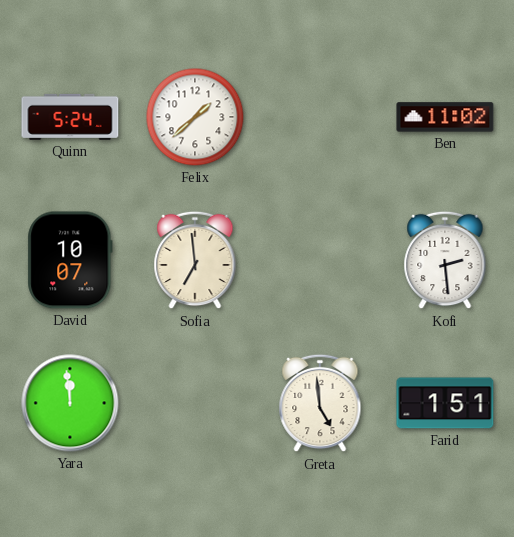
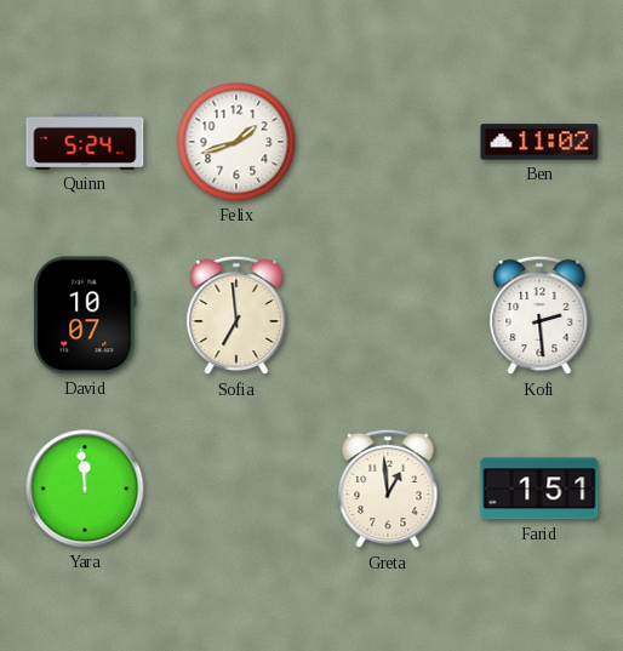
Felix: 1:38 -> 1:42
Greta: 4:59 -> 12:59
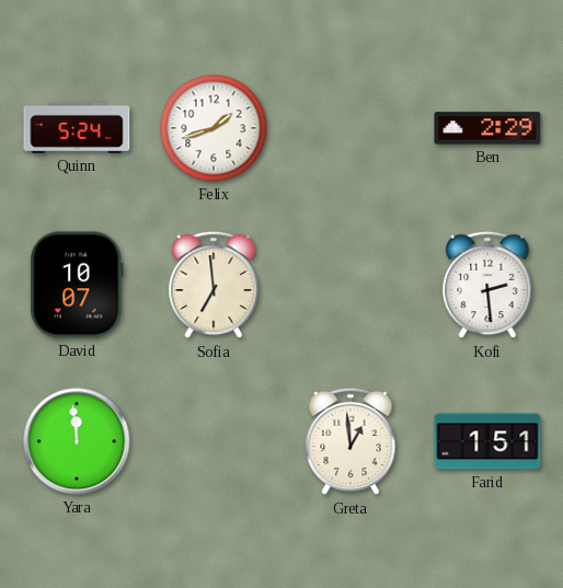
Ben: 11:02 -> 2:29
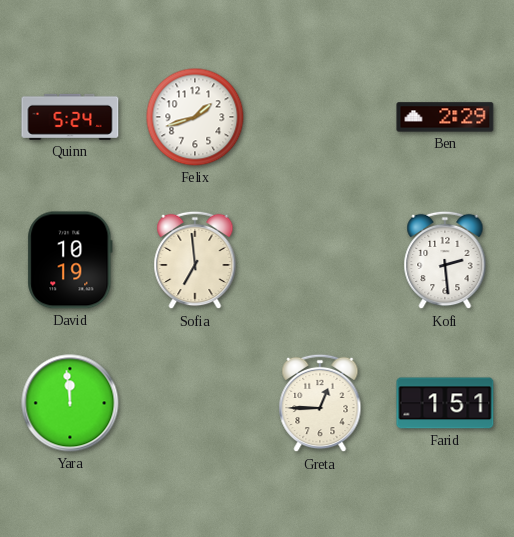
David: 10:07 -> 10:19
Greta: 12:59 -> 12:45
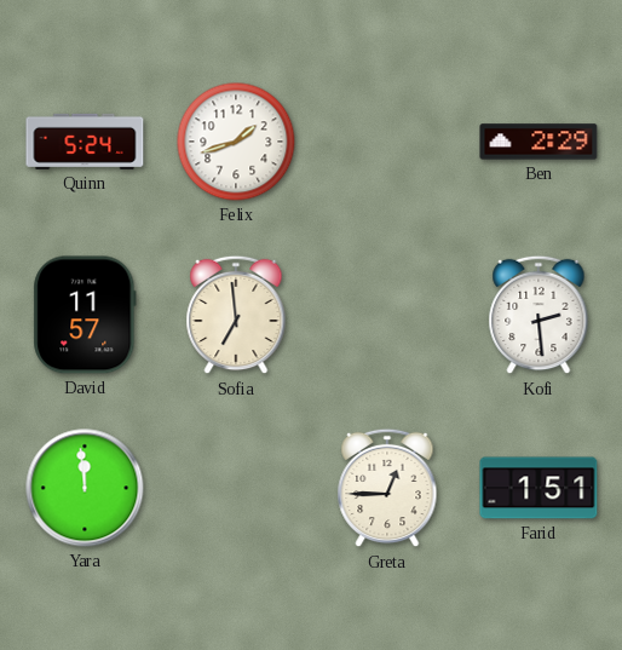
David: 10:19 -> 11:57
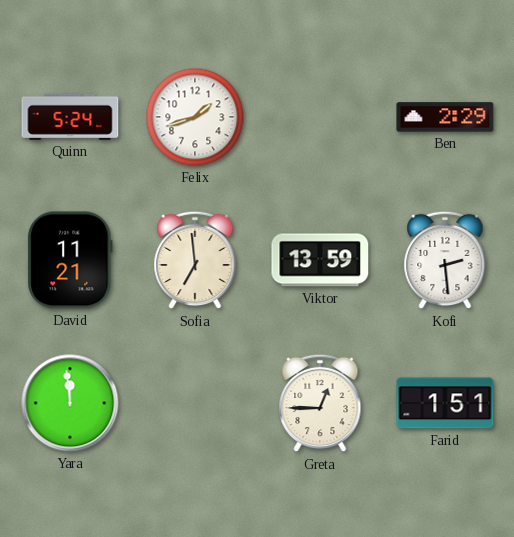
David: 11:57 -> 11:21
Viktor: none -> 13:59
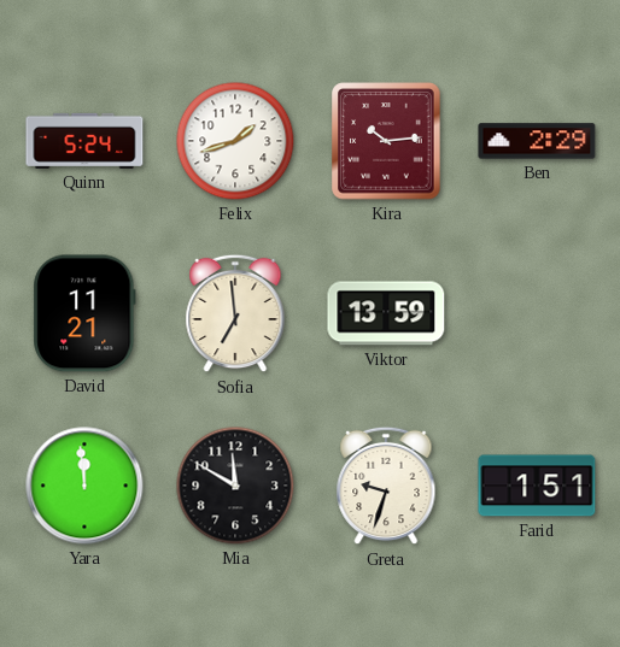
Kira: none -> 10:14
Kofi: 2:29 -> none
Mia: none -> 11:50
Greta: 12:45 -> 9:33
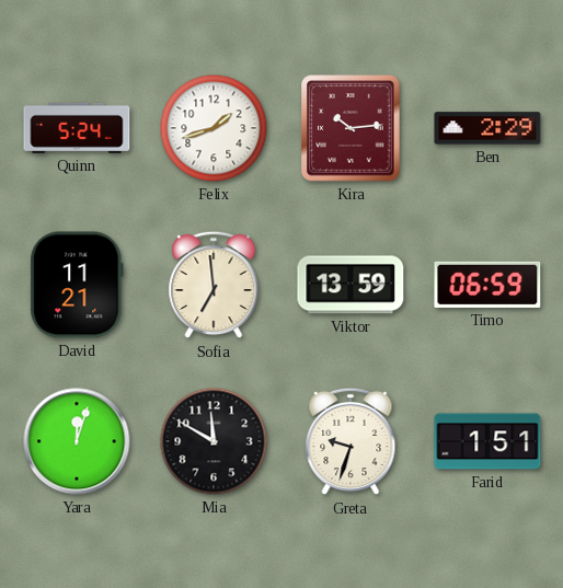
Timo: none -> 06:59
Yara: 11:59 -> 12:03
